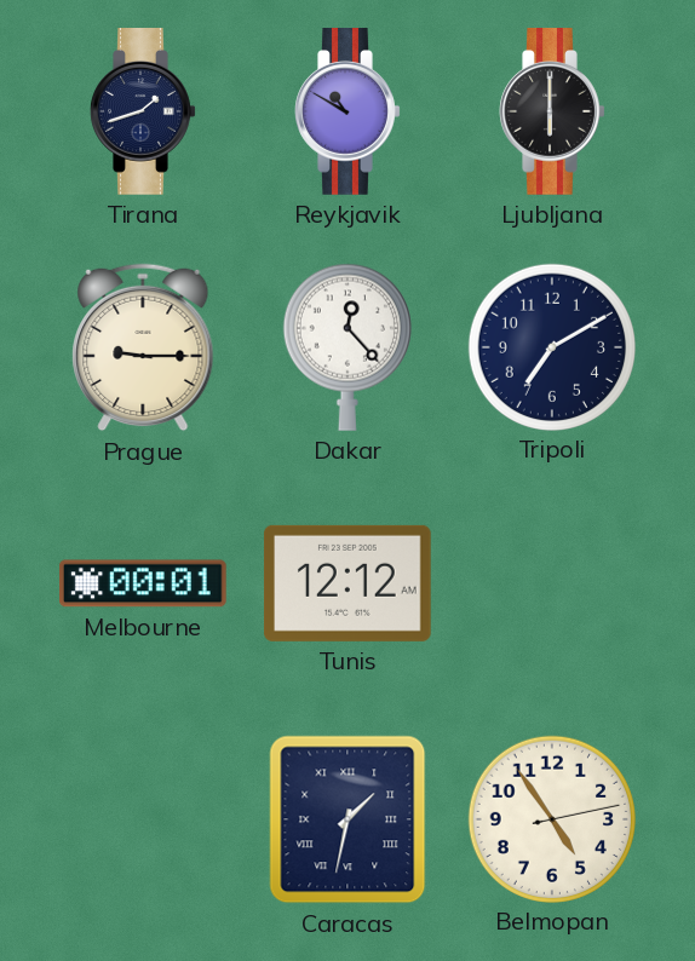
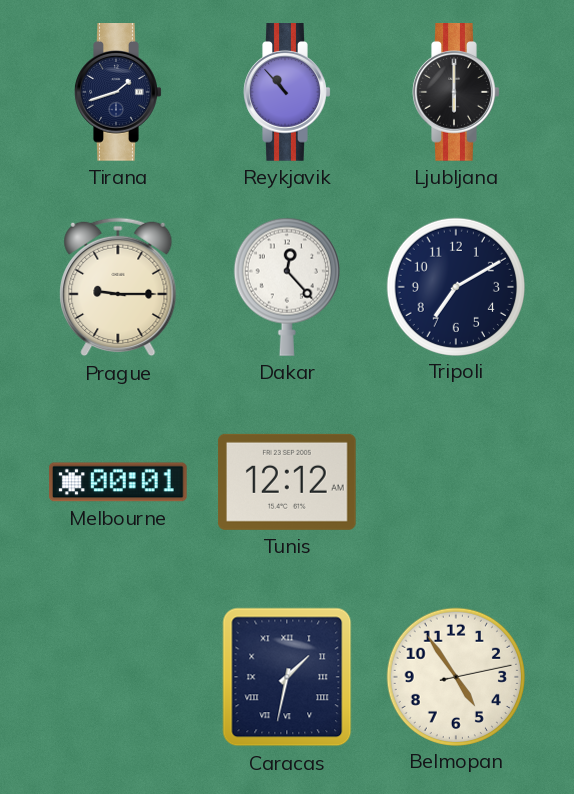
Reykjavik: 10:50 -> 10:53
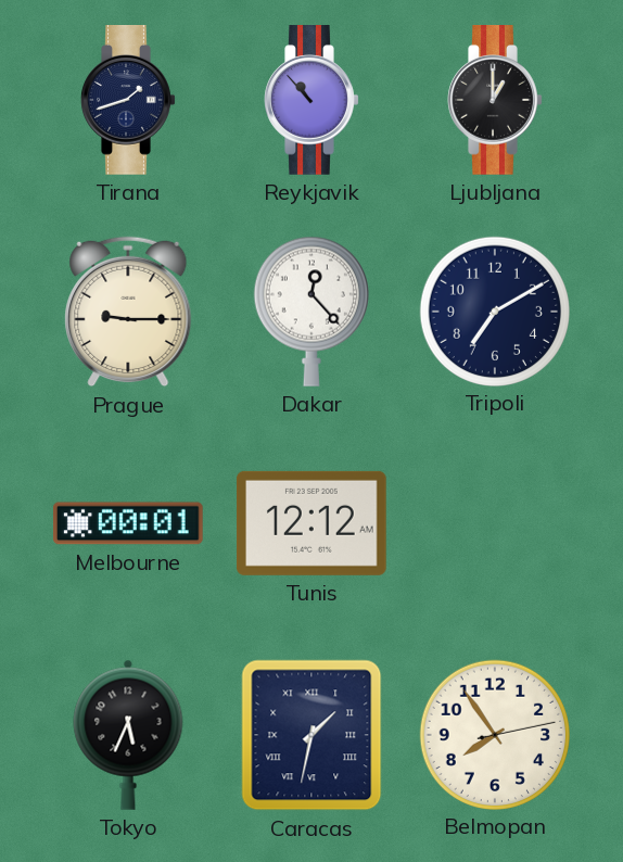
Ljubljana: 6:00 -> 1:00
Tokyo: none -> 5:34
Belmopan: 4:54 -> 7:54
